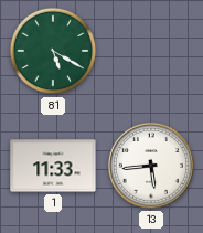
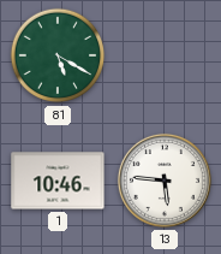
1: 11:33 -> 10:46
13: 5:44 -> 5:46
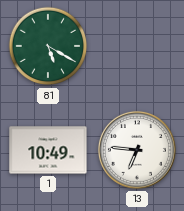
1: 10:46 -> 10:49
13: 5:46 -> 6:46
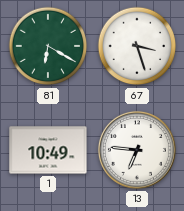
81: 5:20 -> 6:20
67: none -> 3:27
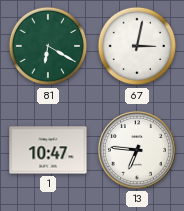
67: 3:27 -> 3:02
1: 10:49 -> 10:47
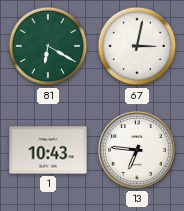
1: 10:47 -> 10:43
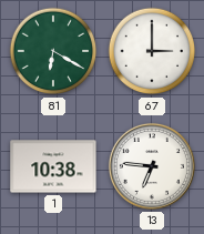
67: 3:02 -> 3:00
1: 10:43 -> 10:38
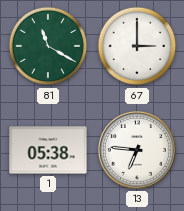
81: 6:20 -> 11:20
1: 10:38 -> 05:38
